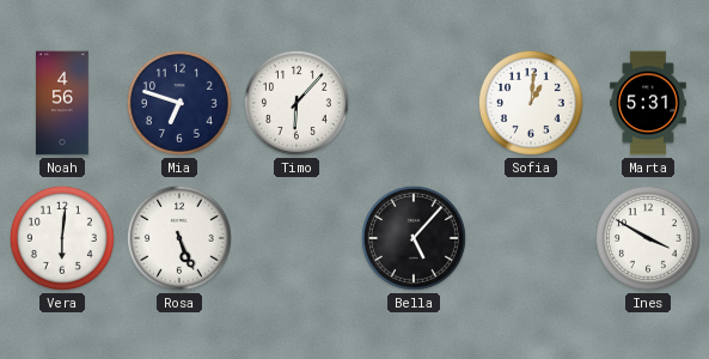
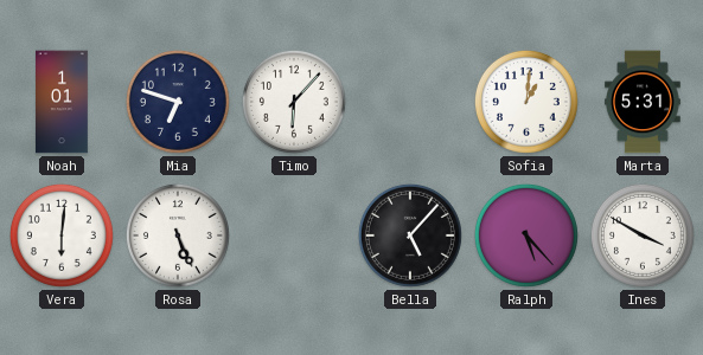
Noah: 4:56 -> 1:01
Ralph: none -> 5:23
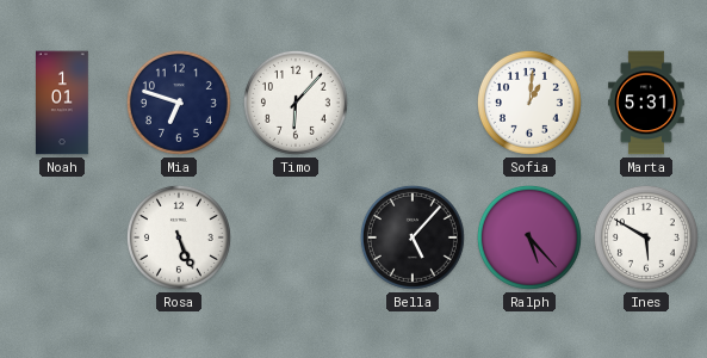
Vera: 6:01 -> none
Ines: 3:50 -> 5:50
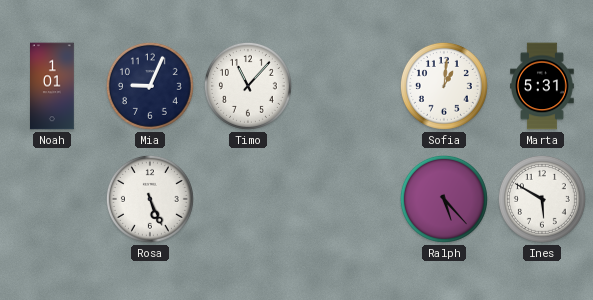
Mia: 6:48 -> 9:04
Timo: 6:07 -> 11:07
Bella: 5:07 -> none
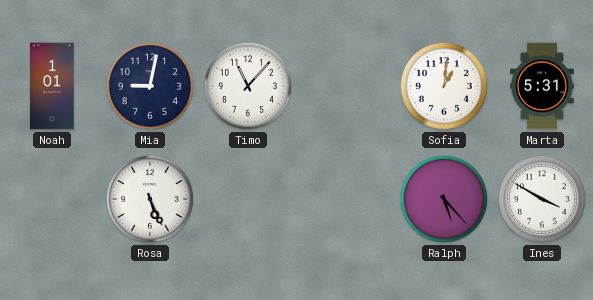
Mia: 9:04 -> 9:02
Ines: 5:50 -> 3:50
